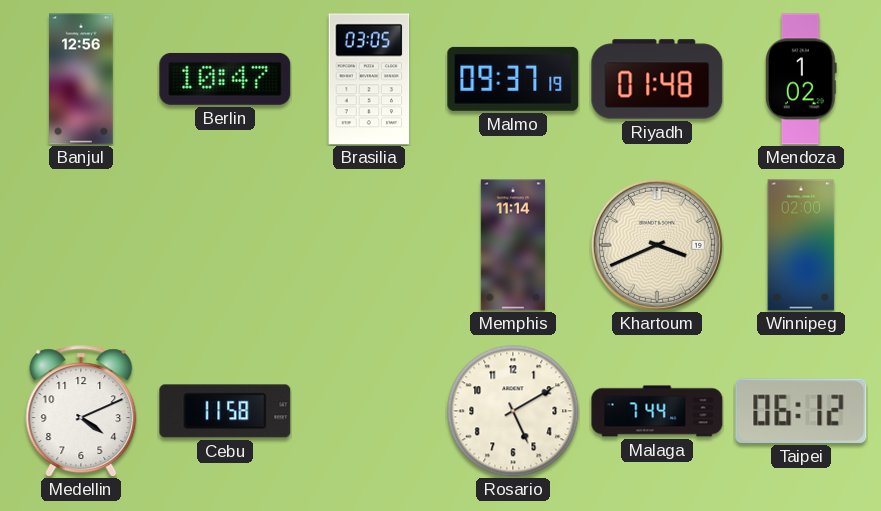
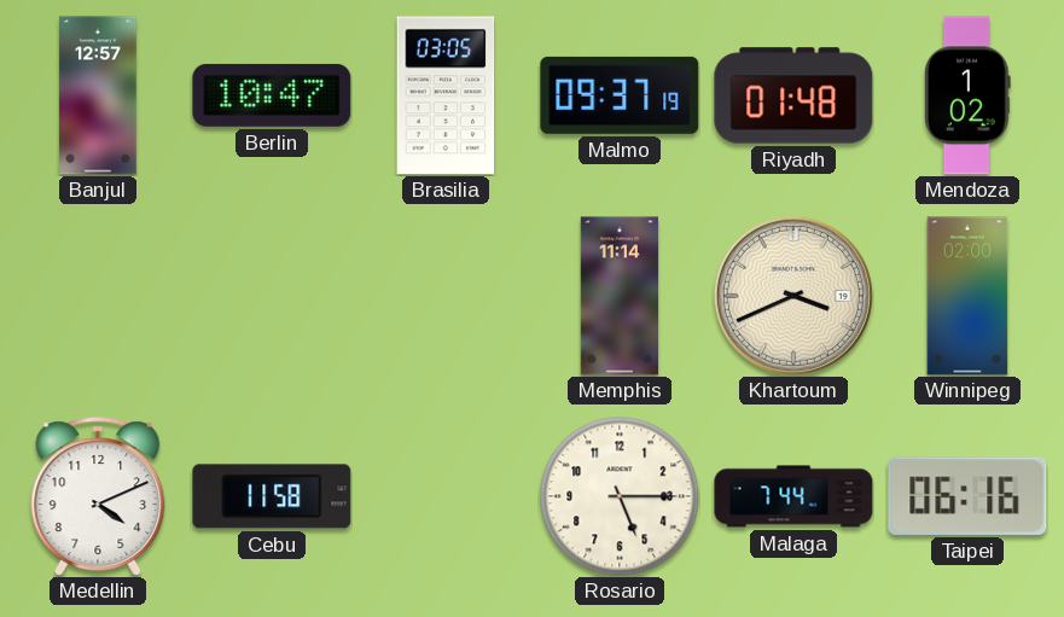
Banjul: 12:56 -> 12:57
Rosario: 5:10 -> 5:15
Taipei: 06:12 -> 06:16
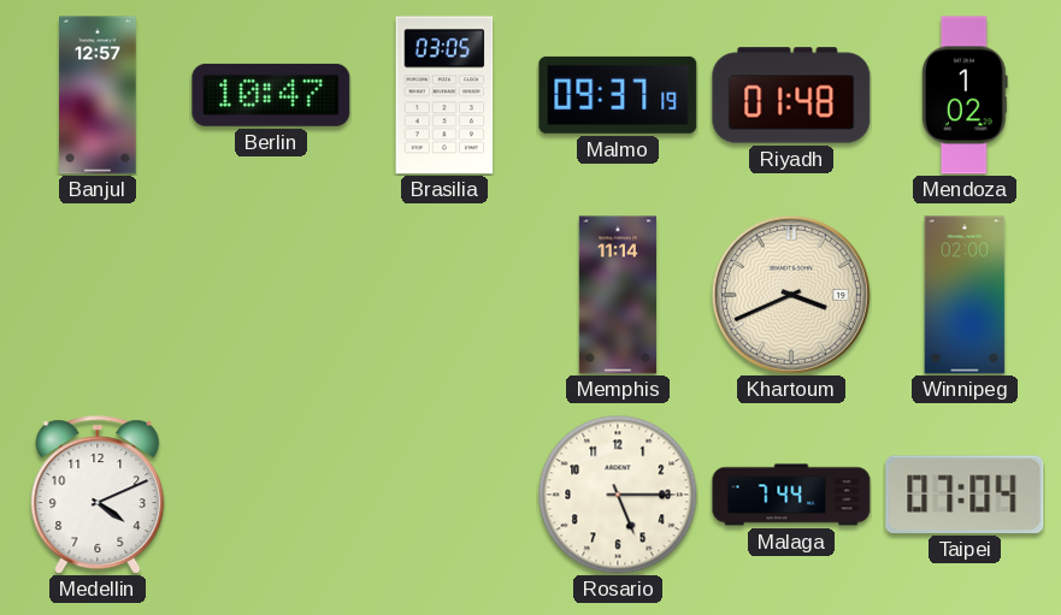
Cebu: 11:58 -> none
Taipei: 06:16 -> 07:04
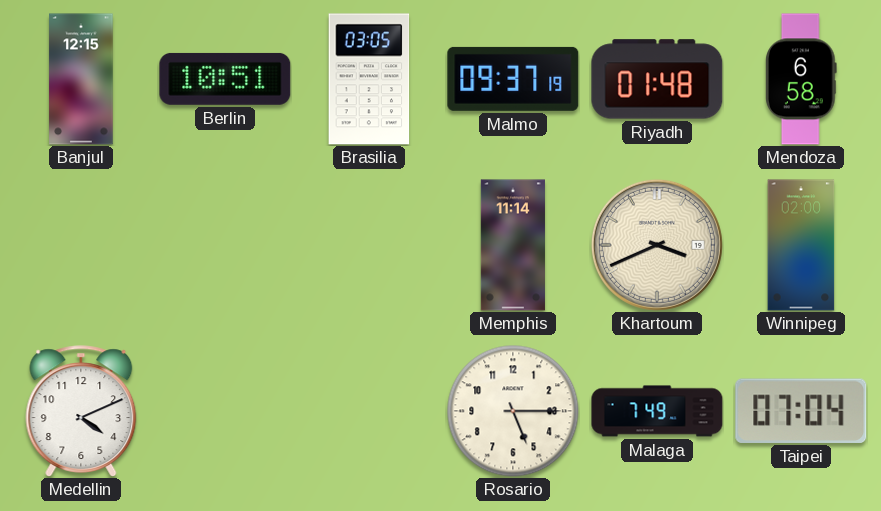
Banjul: 12:57 -> 12:15
Berlin: 10:47 -> 10:51
Mendoza: 1:02 -> 6:58
Malaga: 7:44 -> 7:49
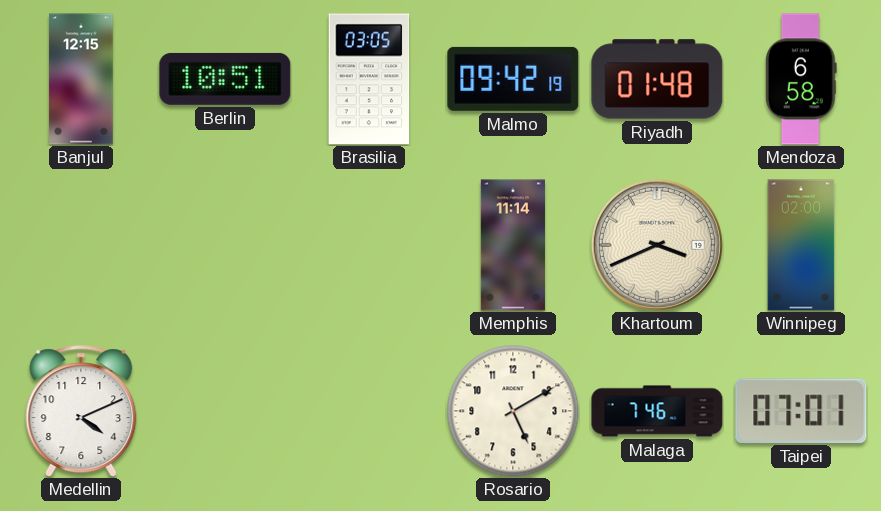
Malmo: 09:37 -> 09:42
Rosario: 5:15 -> 5:10
Malaga: 7:49 -> 7:46
Taipei: 07:04 -> 07:01
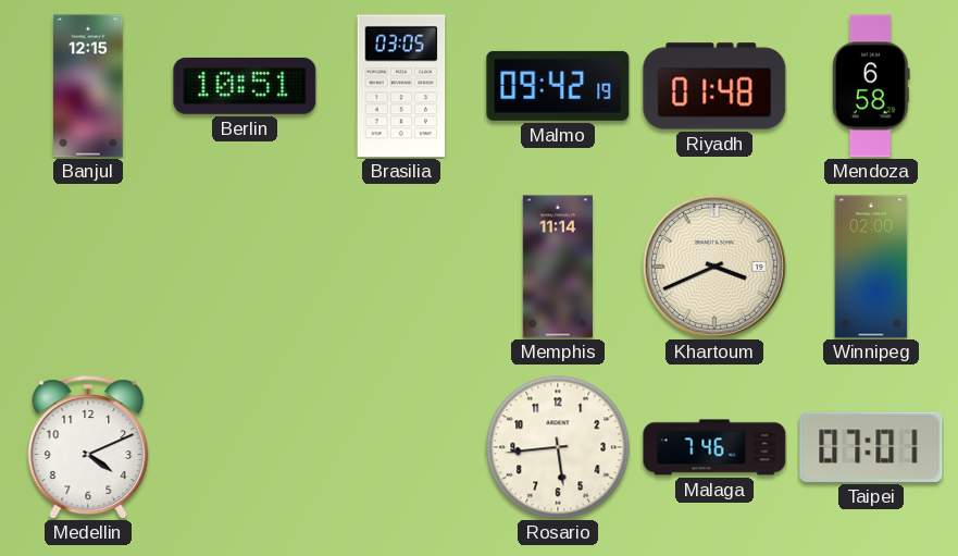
Rosario: 5:10 -> 5:44
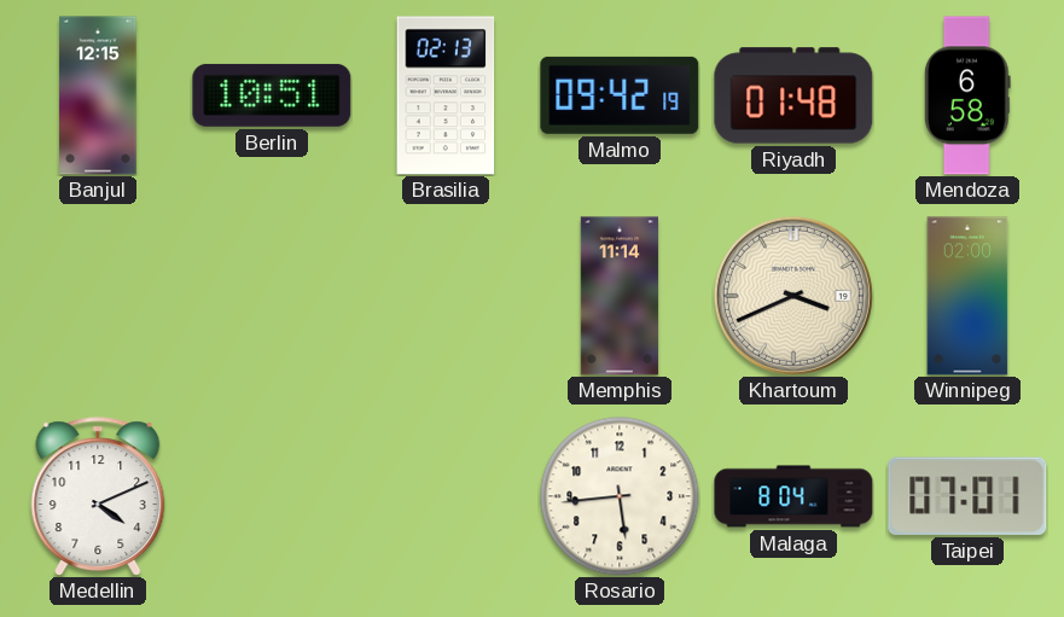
Brasilia: 03:05 -> 02:13
Malaga: 7:46 -> 8:04
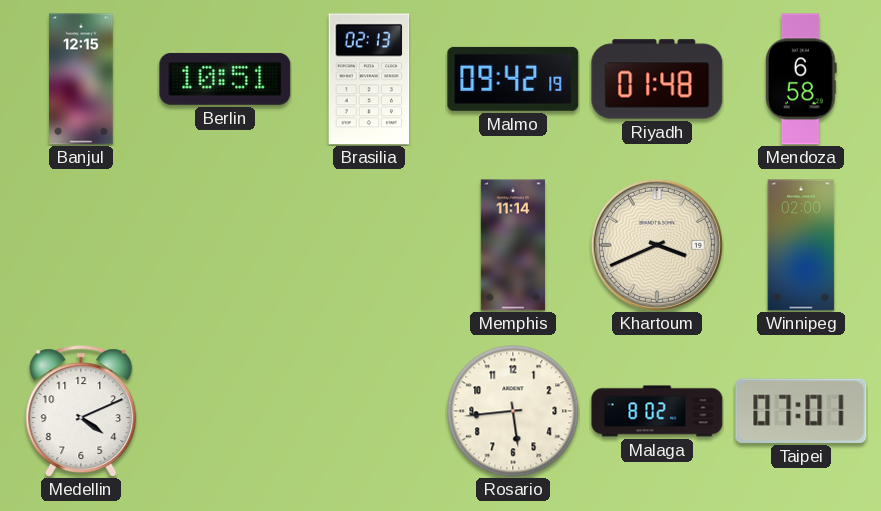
Malaga: 8:04 -> 8:02
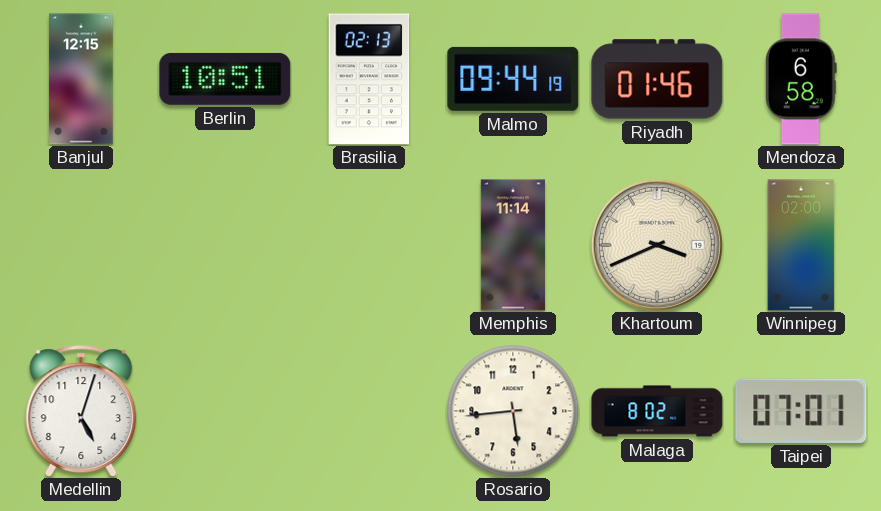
Malmo: 09:42 -> 09:44
Riyadh: 01:48 -> 01:46
Medellin: 4:11 -> 5:03
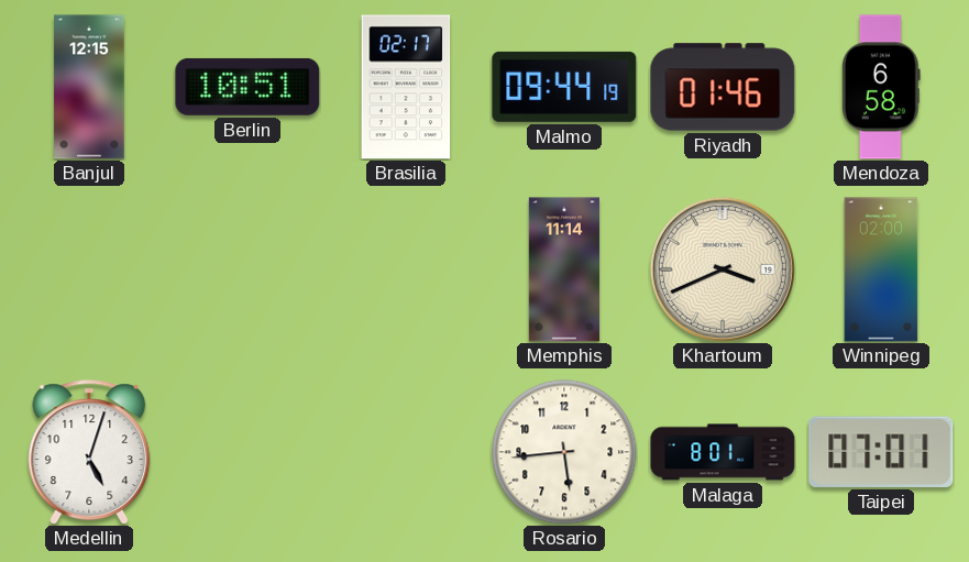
Brasilia: 02:13 -> 02:17
Malaga: 8:02 -> 8:01
